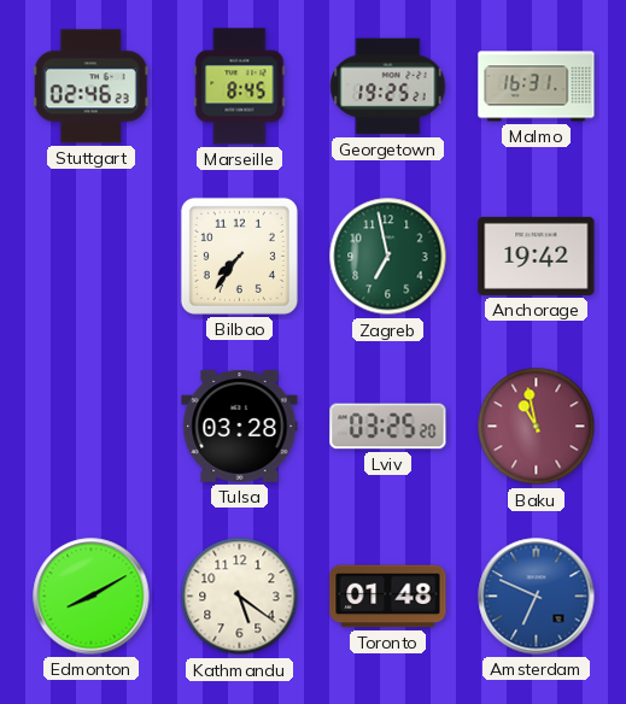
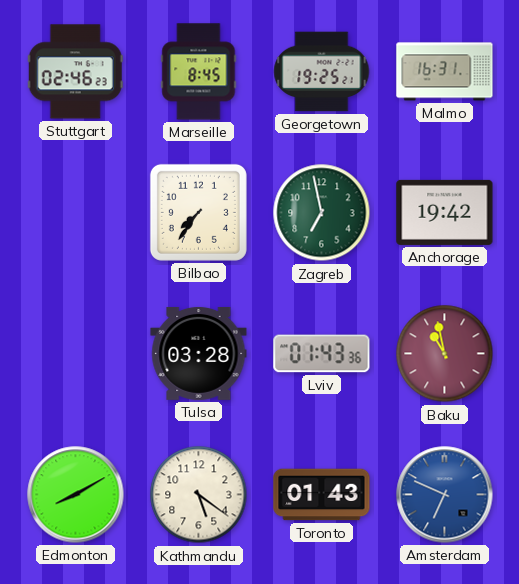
Lviv: 03:25 -> 01:43
Toronto: 01:48 -> 01:43
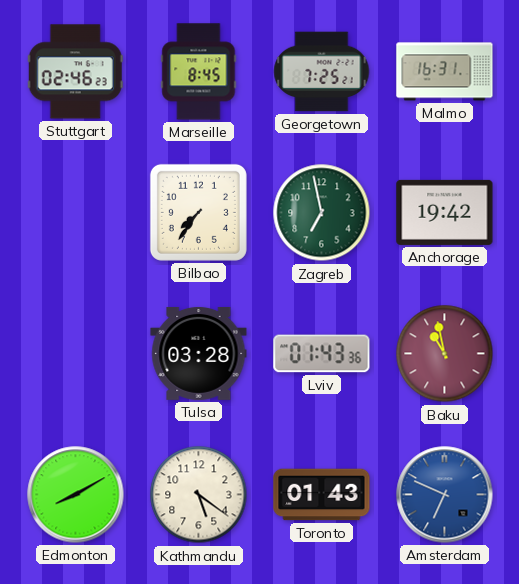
Georgetown: 19:25 -> 7:25
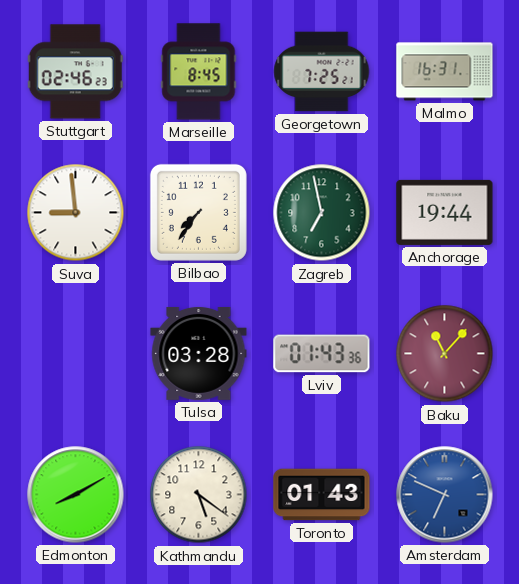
Suva: none -> 8:59
Anchorage: 19:42 -> 19:44
Baku: 10:58 -> 11:07
